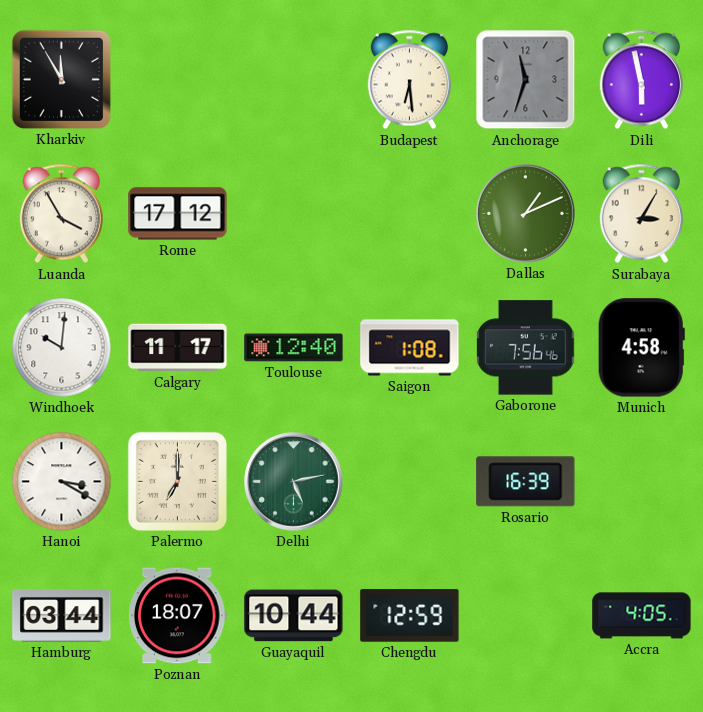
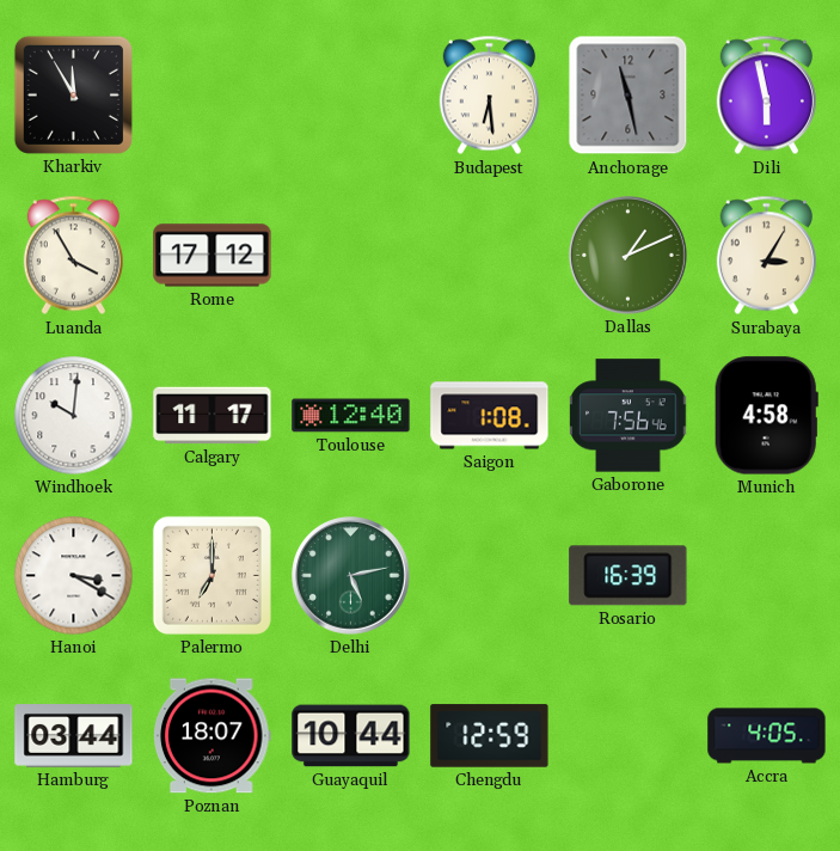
Anchorage: 11:33 -> 11:28
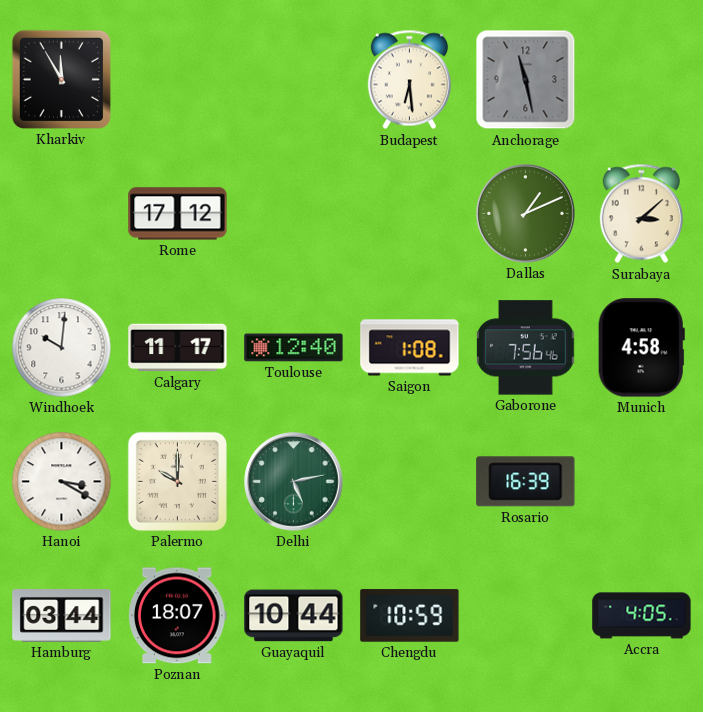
Dili: 5:58 -> none
Luanda: 3:55 -> none
Surabaya: 3:05 -> 3:08
Palermo: 7:00 -> 10:00
Chengdu: 12:59 -> 10:59
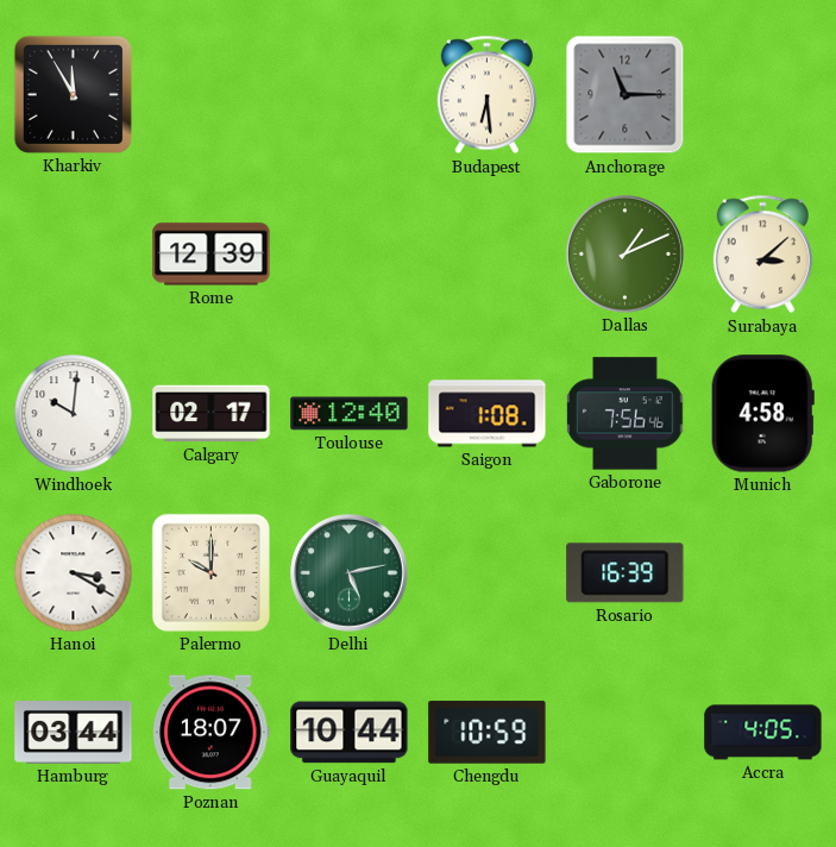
Anchorage: 11:28 -> 11:15
Rome: 17:12 -> 12:39
Calgary: 11:17 -> 02:17
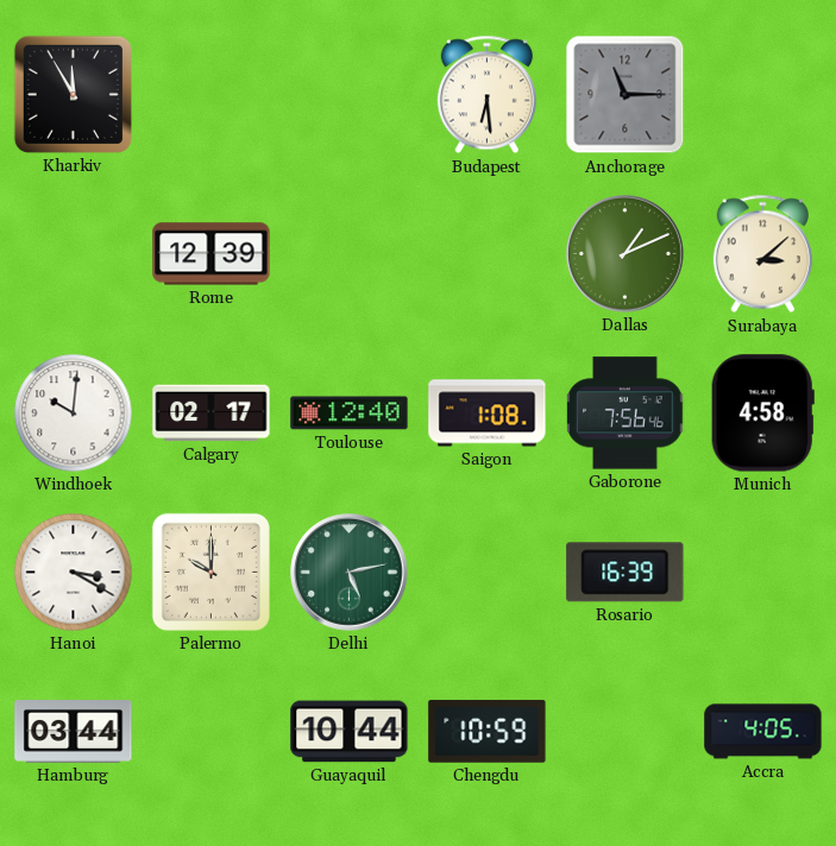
Poznan: 18:07 -> none
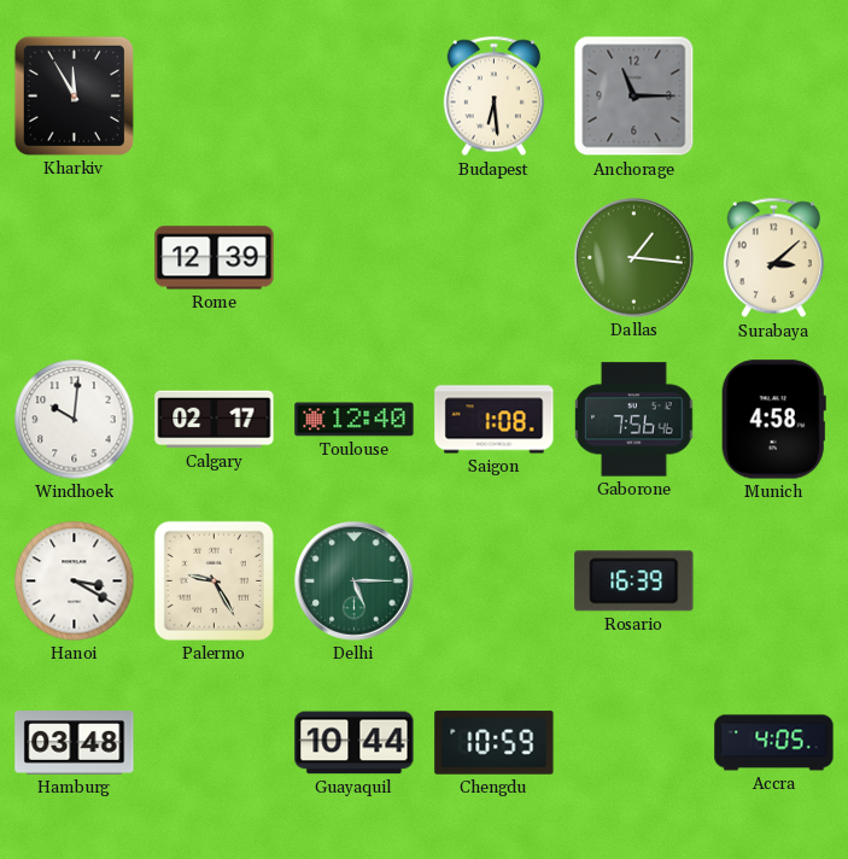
Dallas: 1:11 -> 1:16
Palermo: 10:00 -> 9:25
Delhi: 5:13 -> 5:15
Hamburg: 03:44 -> 03:48
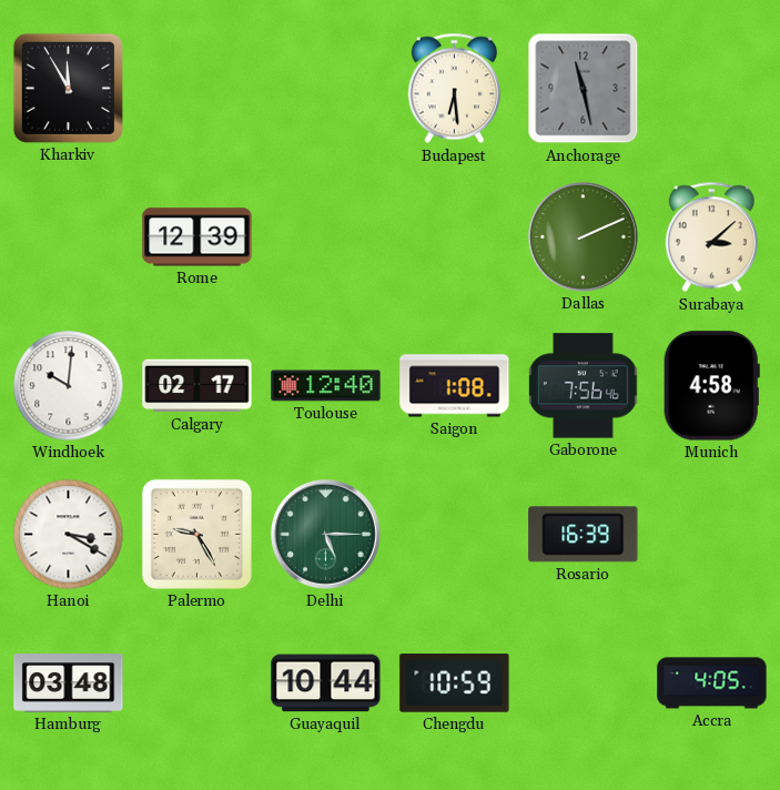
Anchorage: 11:15 -> 11:28
Dallas: 1:16 -> 2:11
